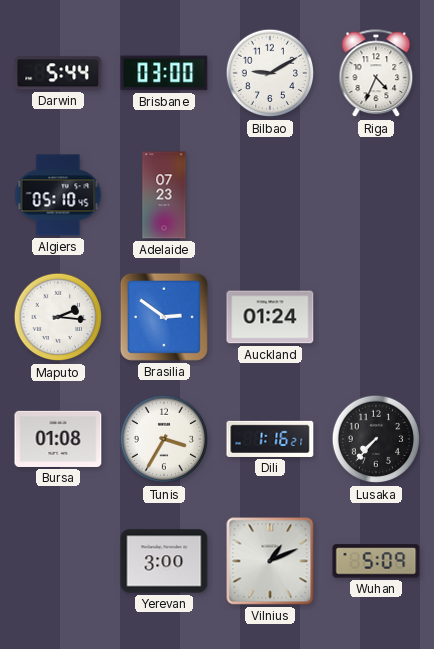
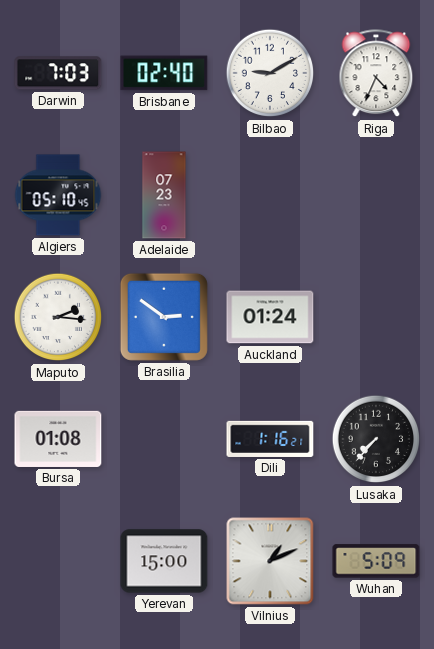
Darwin: 5:44 -> 7:03
Brisbane: 03:00 -> 02:40
Tunis: 3:35 -> none
Yerevan: 3:00 -> 15:00
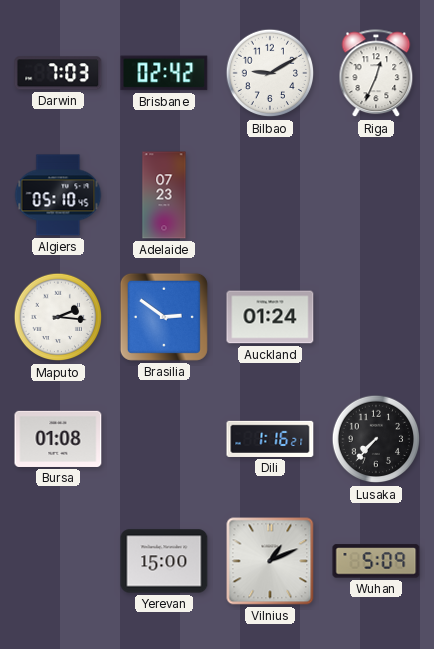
Brisbane: 02:40 -> 02:42
Riga: 4:34 -> 12:34
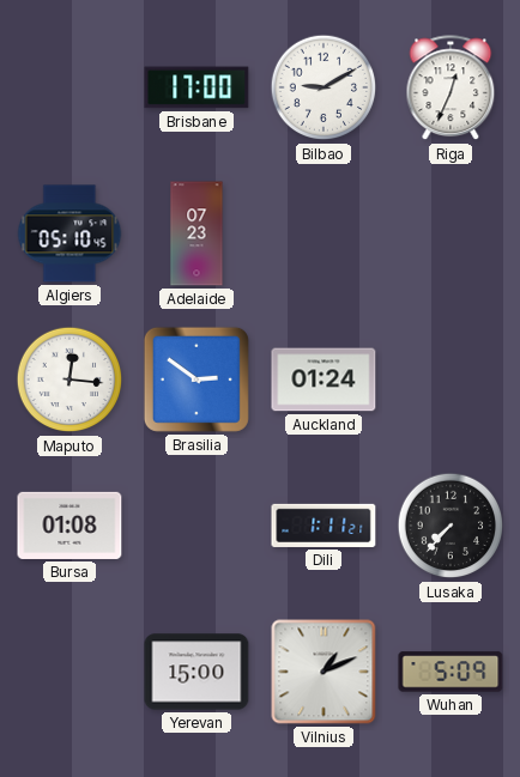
Darwin: 7:03 -> none
Brisbane: 02:42 -> 17:00
Maputo: 2:16 -> 12:16
Dili: 1:16 -> 1:11
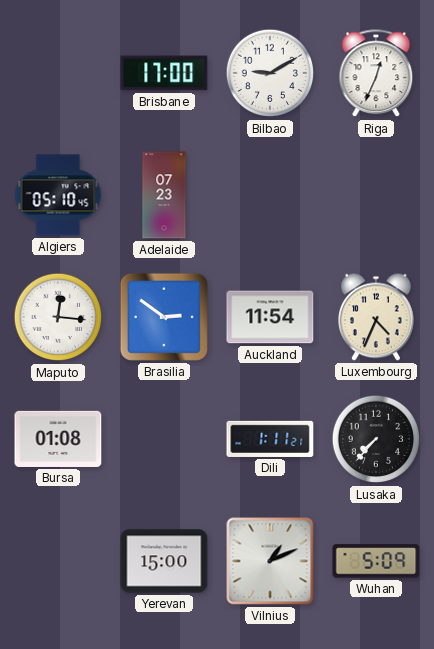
Auckland: 01:24 -> 11:54
Luxembourg: none -> 4:34
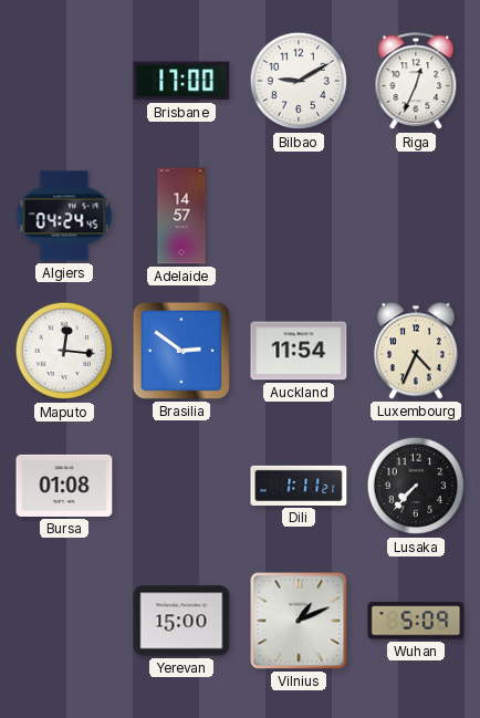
Algiers: 05:10 -> 04:24
Adelaide: 07:23 -> 14:57
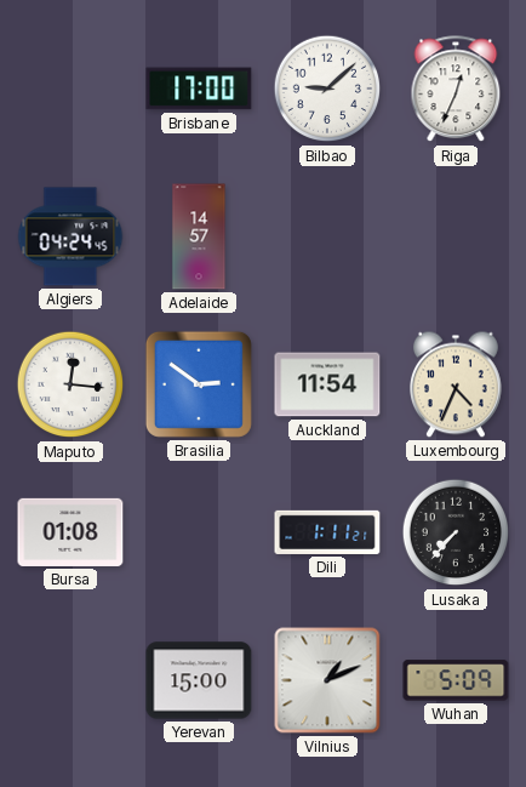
Bilbao: 9:10 -> 9:08
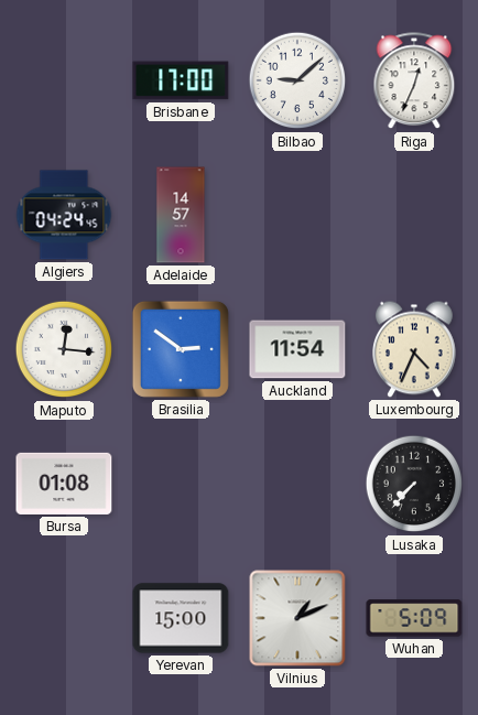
Dili: 1:11 -> none
